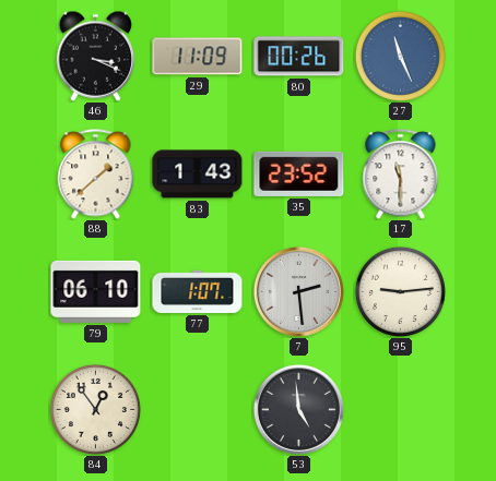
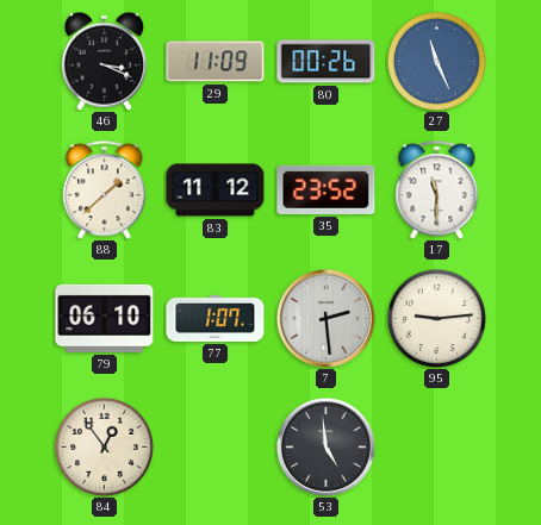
83: 1:43 -> 11:12
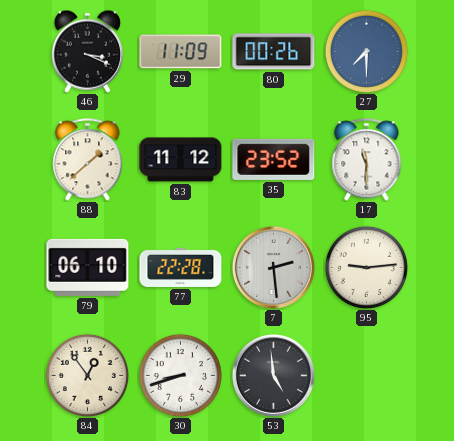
27: 11:26 -> 7:30
77: 1:07 -> 22:28
30: none -> 8:42
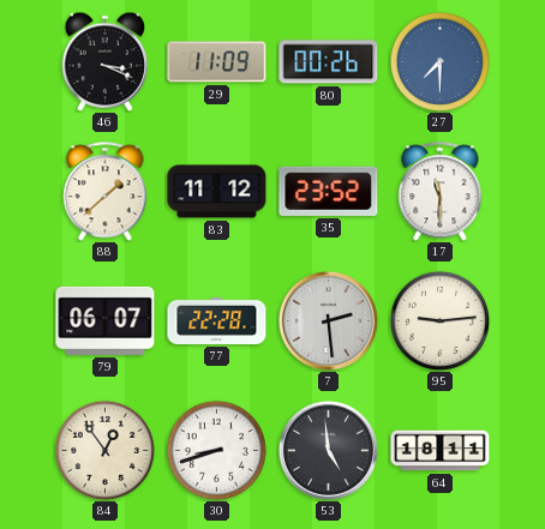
79: 06:10 -> 06:07
64: none -> 18:11
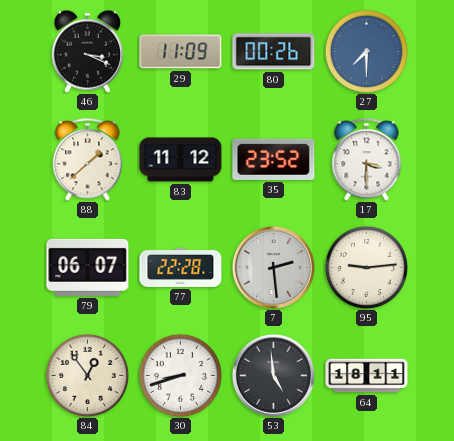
17: 11:30 -> 3:30
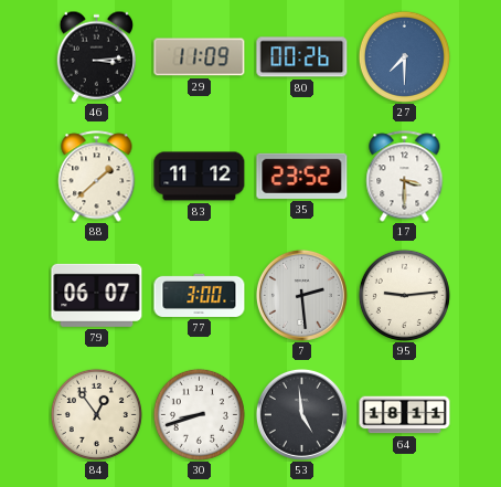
46: 3:19 -> 3:14
77: 22:28 -> 3:00
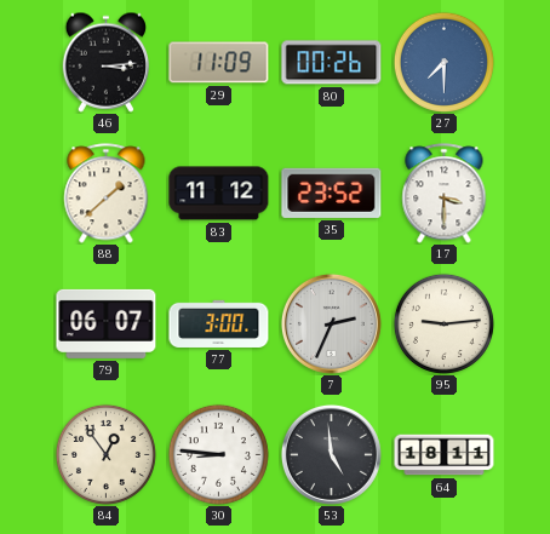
7: 2:29 -> 2:34
30: 8:42 -> 8:46
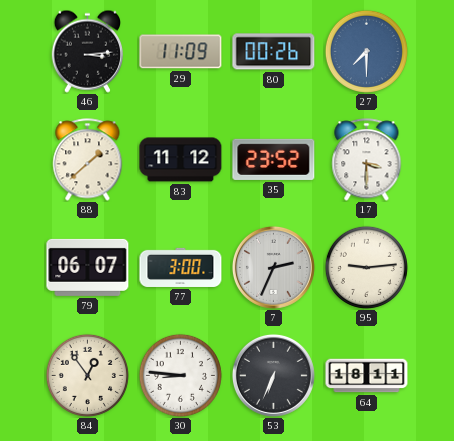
53: 4:59 -> 6:34
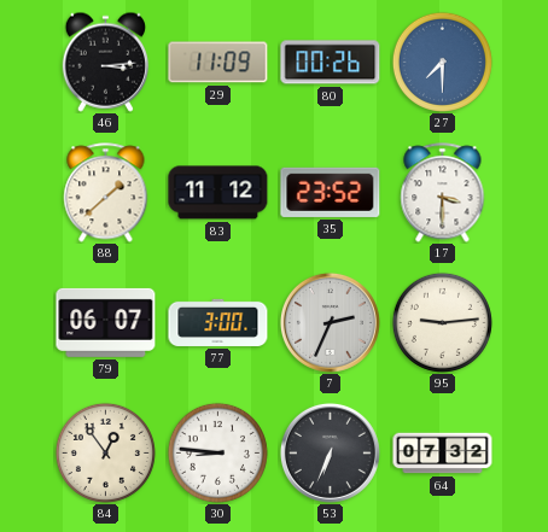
64: 18:11 -> 07:32
